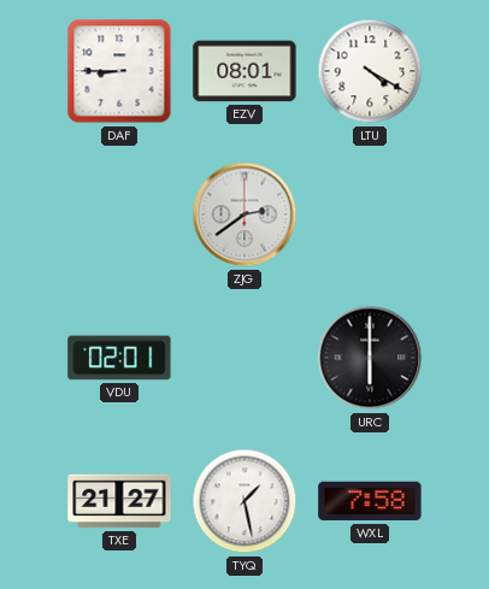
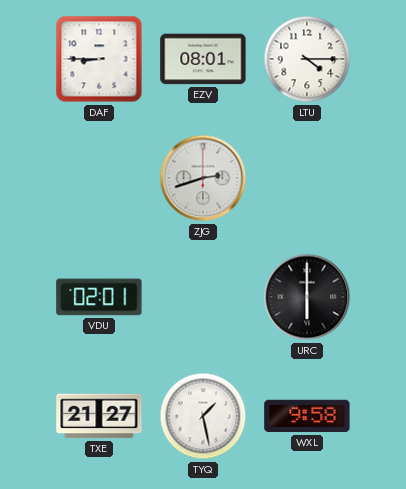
LTU: 4:20 -> 4:15
ZJG: 2:39 -> 2:42
WXL: 7:58 -> 9:58
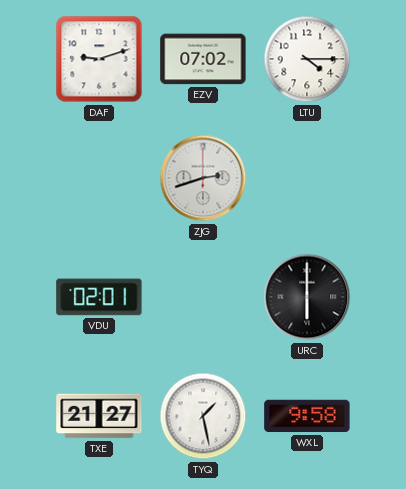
DAF: 8:45 -> 9:12
EZV: 08:01 -> 07:02
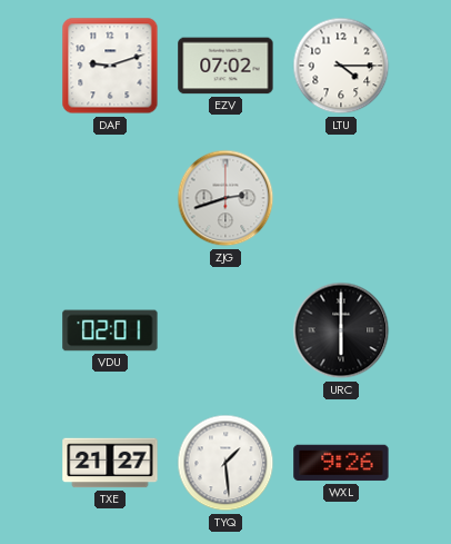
TYQ: 1:28 -> 1:29
WXL: 9:58 -> 9:26
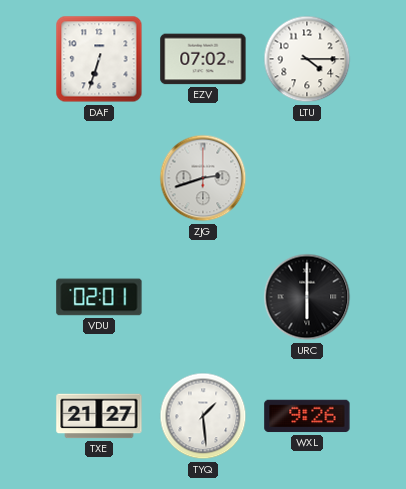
DAF: 9:12 -> 6:33
